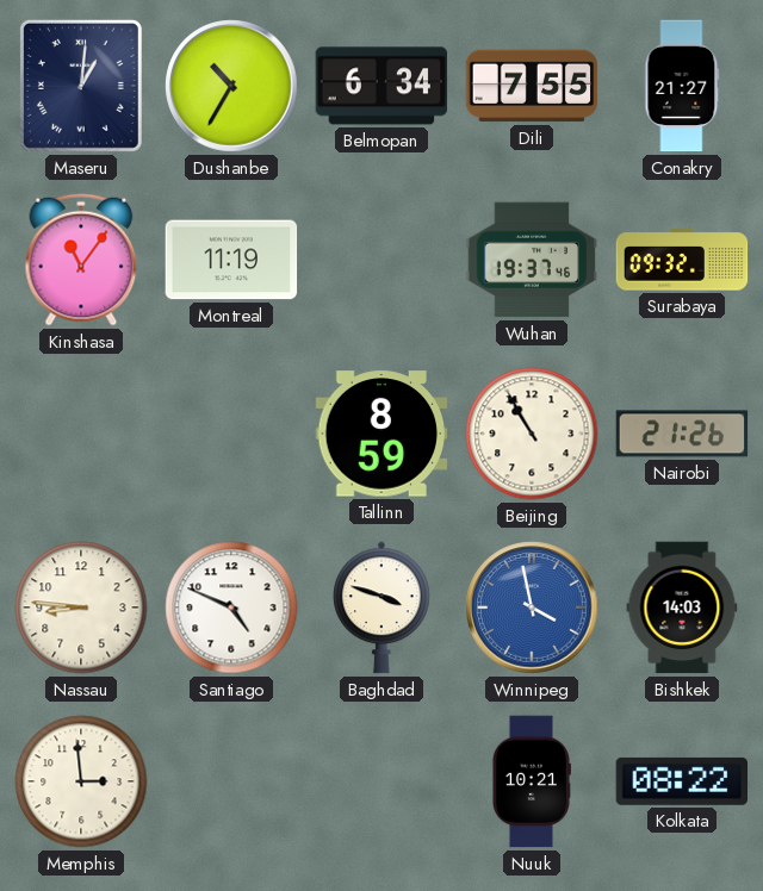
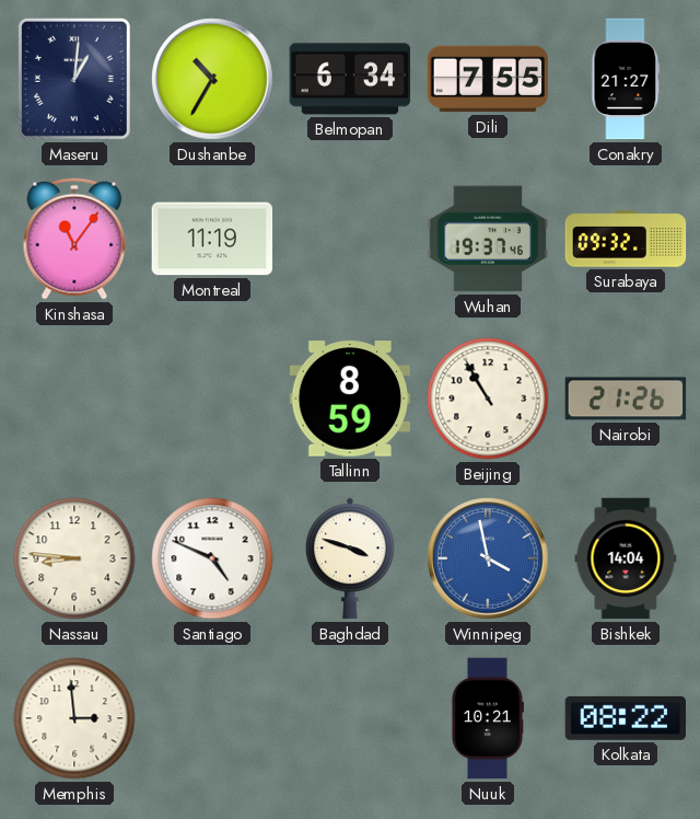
Bishkek: 14:03 -> 14:04
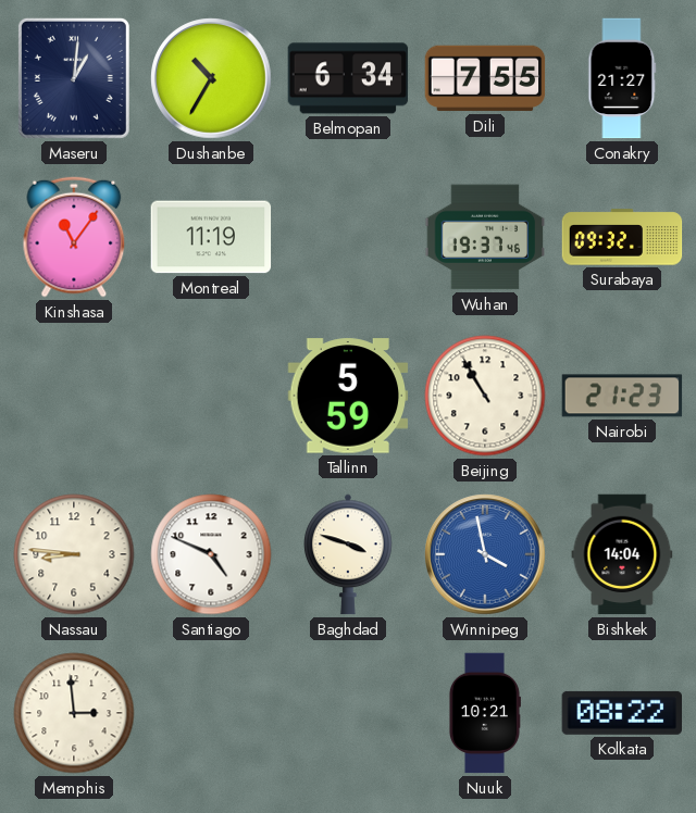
Tallinn: 8:59 -> 5:59
Nairobi: 21:26 -> 21:23
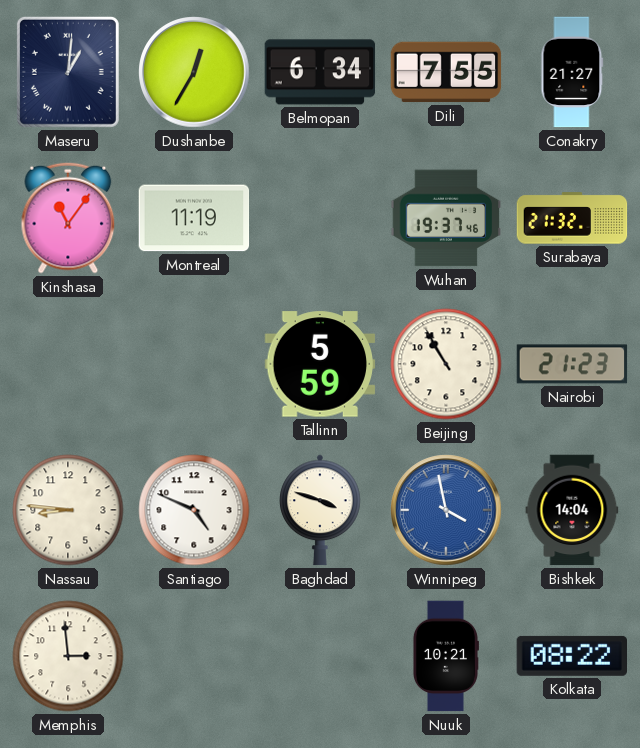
Dushanbe: 10:35 -> 12:35
Surabaya: 09:32 -> 21:32
